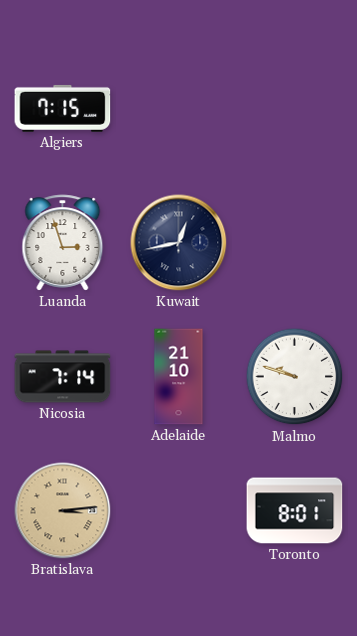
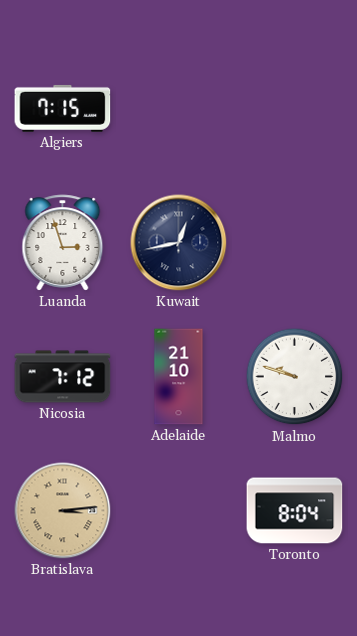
Nicosia: 7:14 -> 7:12
Toronto: 8:01 -> 8:04
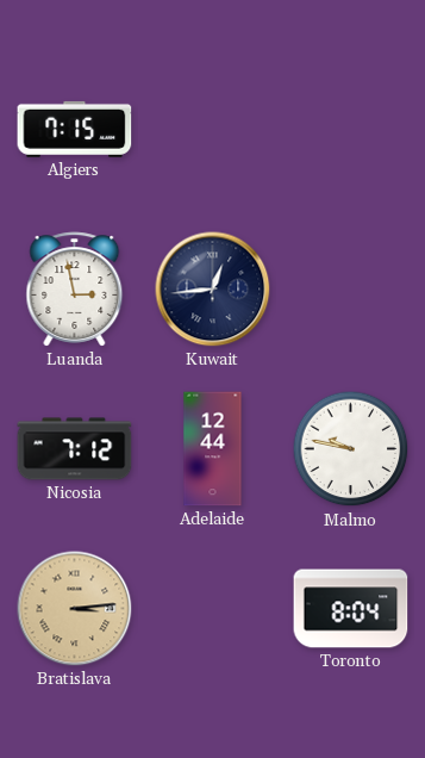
Luanda: 2:57 -> 2:58
Kuwait: 12:43 -> 12:44
Adelaide: 21:10 -> 12:44
Malmo: 9:48 -> 9:47
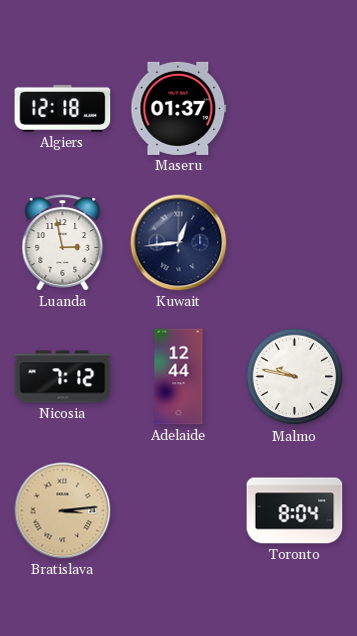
Algiers: 7:15 -> 12:18
Maseru: none -> 01:37
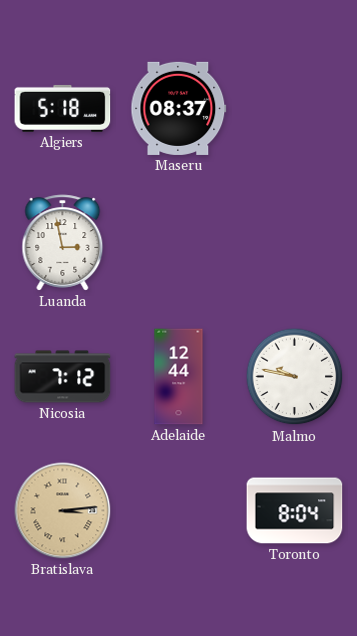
Algiers: 12:18 -> 5:18
Maseru: 01:37 -> 08:37
Kuwait: 12:44 -> none
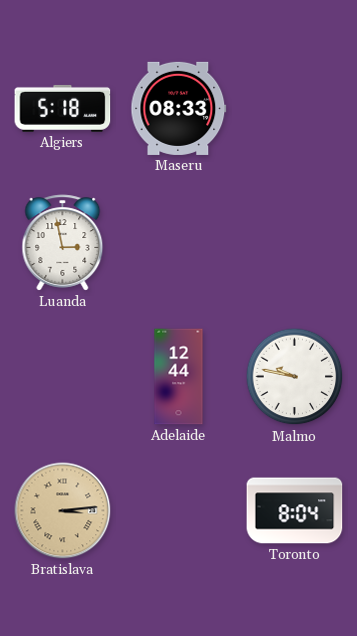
Maseru: 08:37 -> 08:33
Nicosia: 7:12 -> none
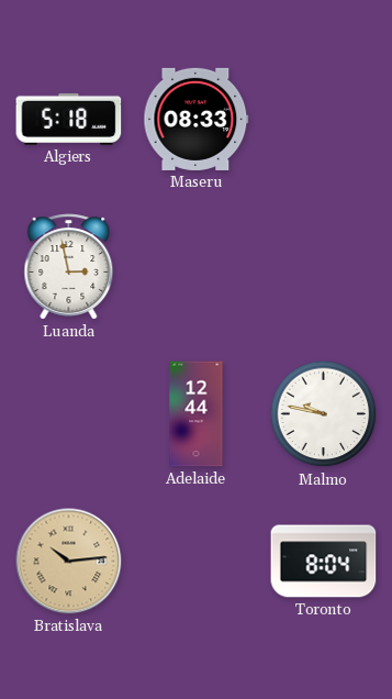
Bratislava: 3:14 -> 10:14
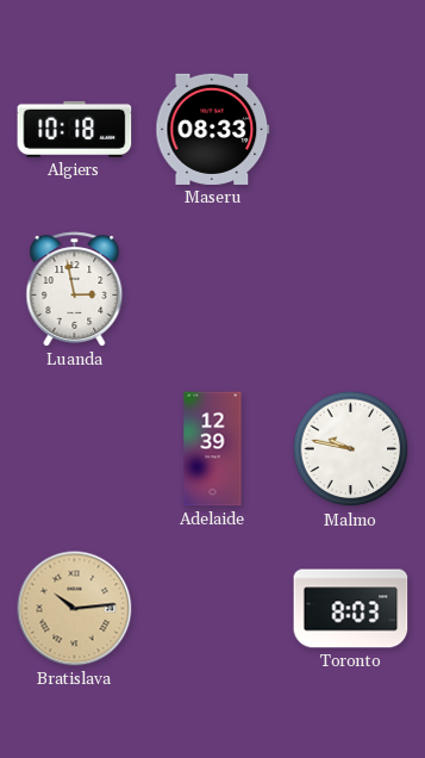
Algiers: 5:18 -> 10:18
Adelaide: 12:44 -> 12:39
Toronto: 8:04 -> 8:03
